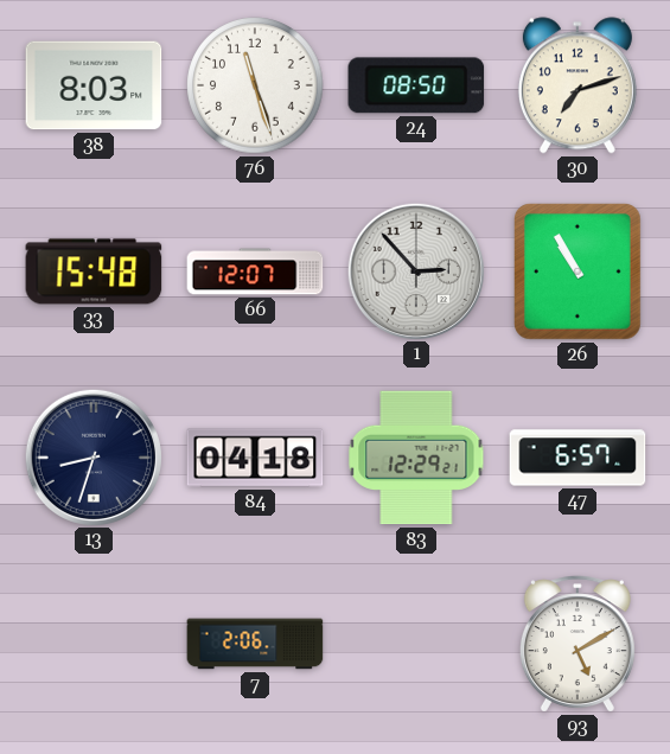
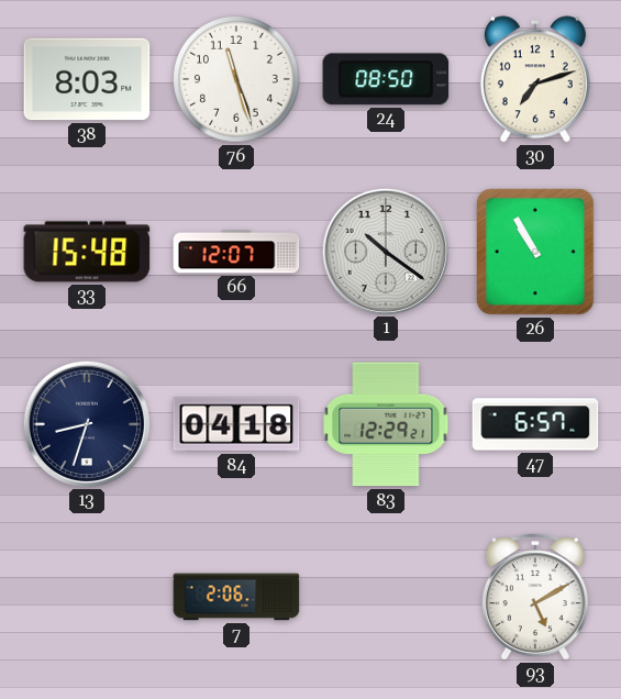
1: 2:53 -> 10:21
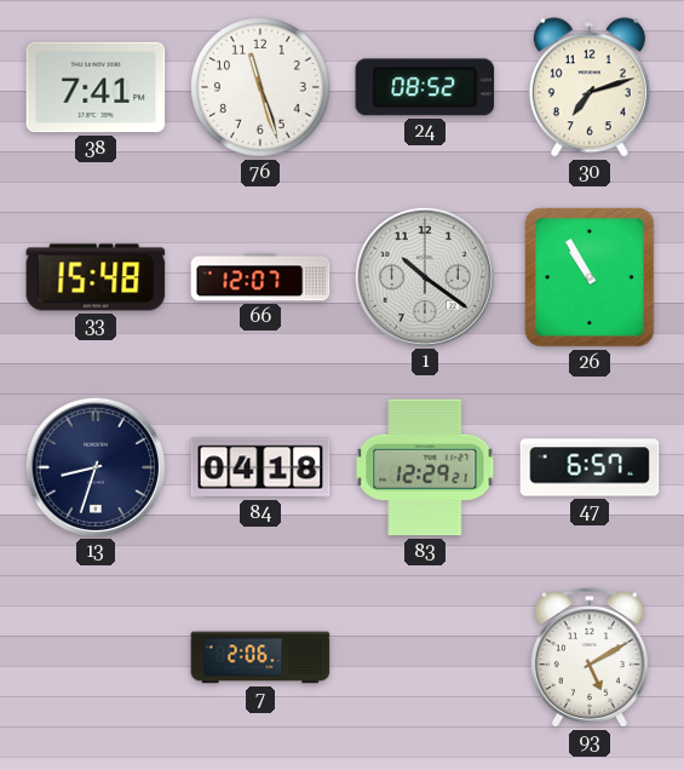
38: 8:03 -> 7:41
24: 08:50 -> 08:52
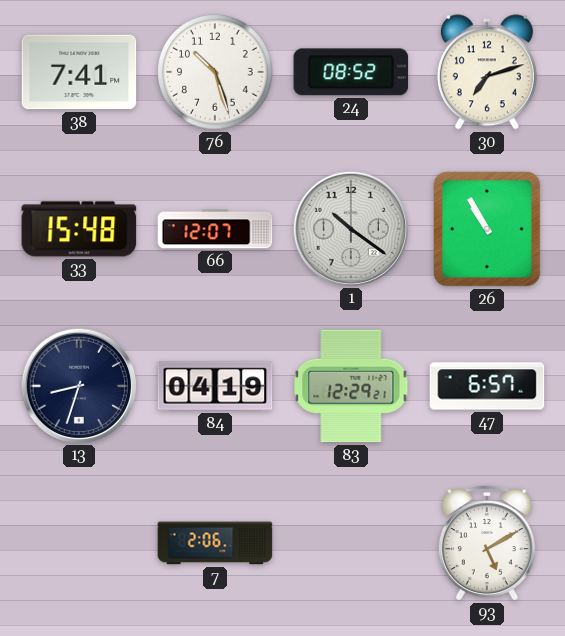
76: 11:27 -> 10:27
84: 04:18 -> 04:19
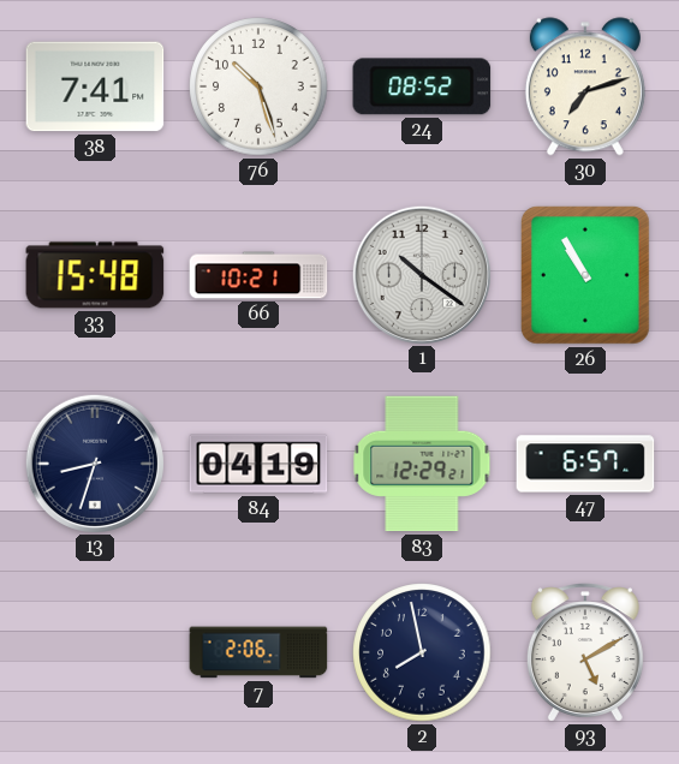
66: 12:07 -> 10:21
2: none -> 7:58
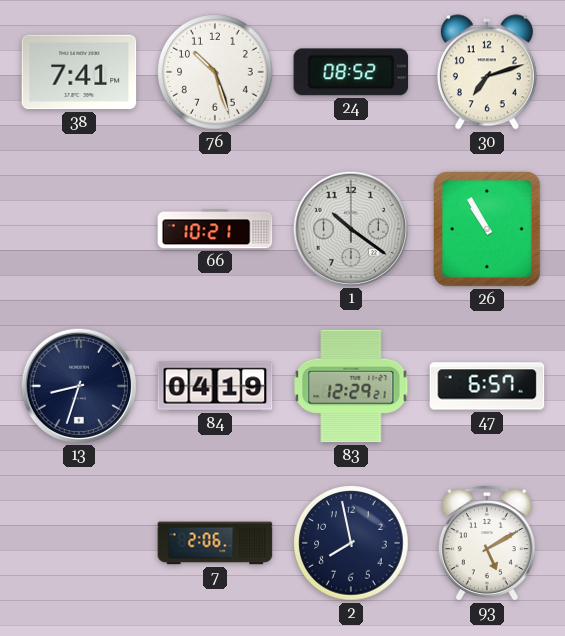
33: 15:48 -> none
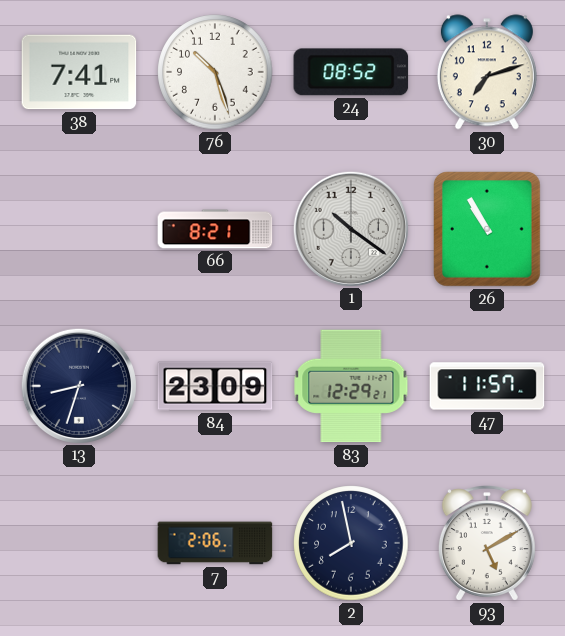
66: 10:21 -> 8:21
84: 04:19 -> 23:09
47: 6:57 -> 11:57
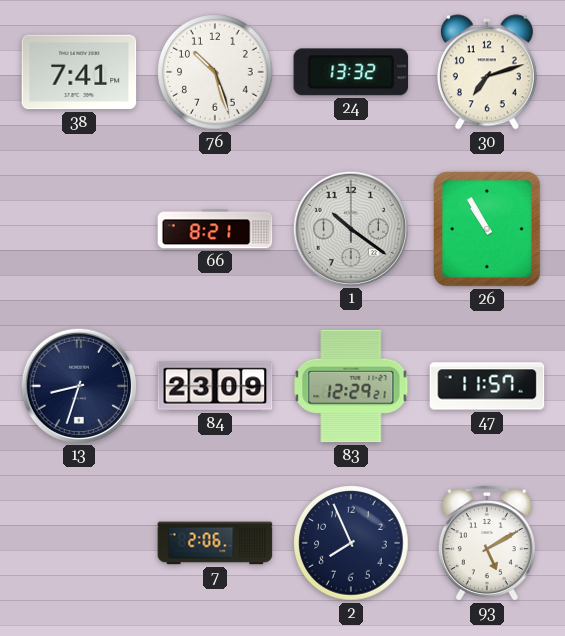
24: 08:52 -> 13:32
2: 7:58 -> 7:56
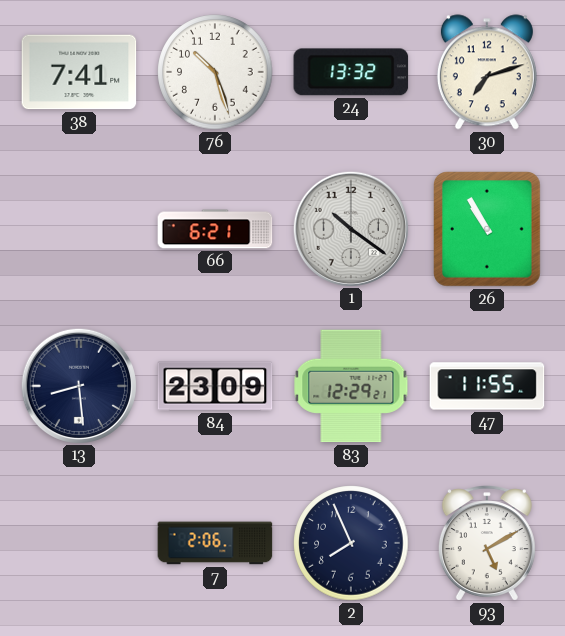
66: 8:21 -> 6:21
13: 8:33 -> 8:29
47: 11:57 -> 11:55
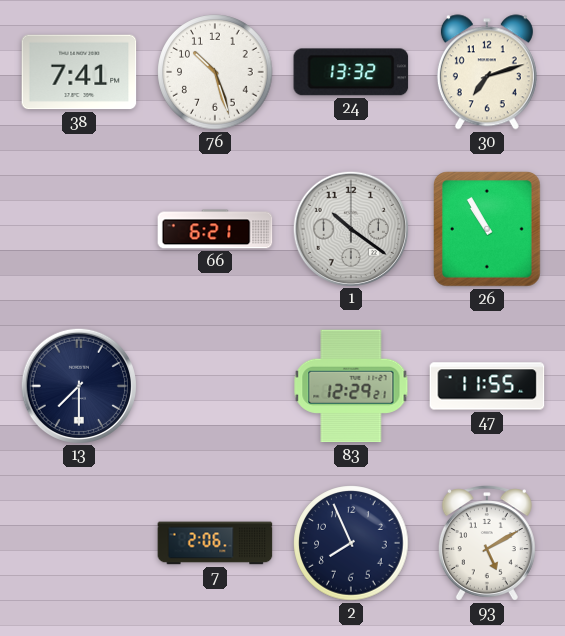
13: 8:29 -> 7:30
84: 23:09 -> none
